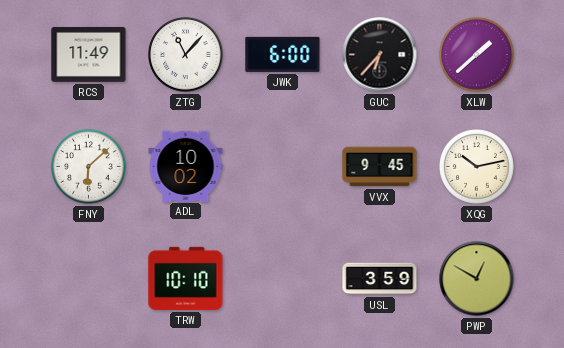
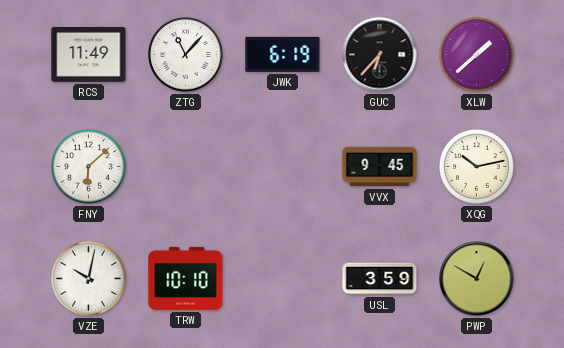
JWK: 6:00 -> 6:19
ADL: 10:02 -> none
VZE: none -> 10:02
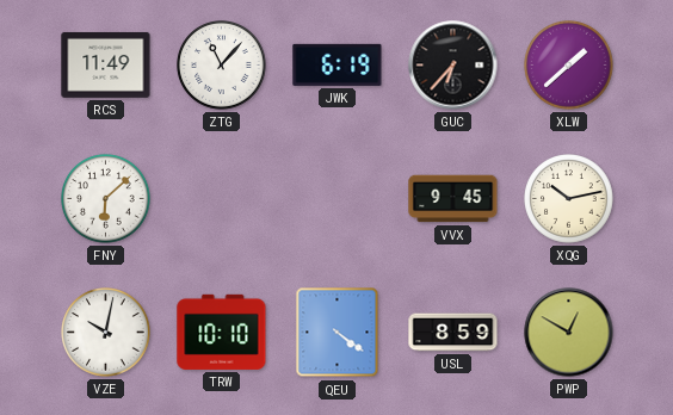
QEU: none -> 4:21
USL: 3:59 -> 8:59
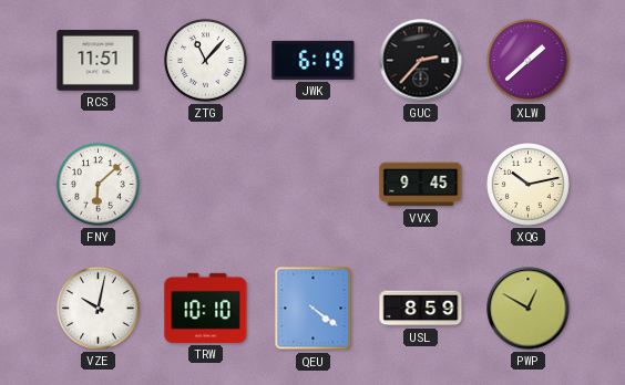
RCS: 11:49 -> 11:51
GUC: 6:37 -> 2:37
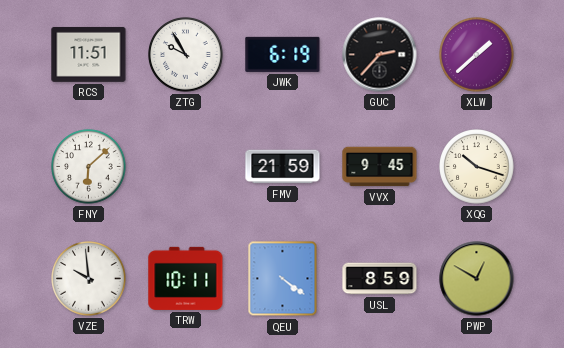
ZTG: 11:07 -> 9:55
FMV: none -> 21:59
XQG: 10:13 -> 10:18
VZE: 10:02 -> 9:59
TRW: 10:10 -> 10:11
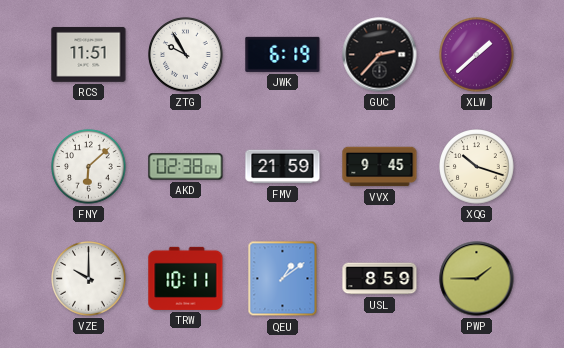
AKD: none -> 02:38
VZE: 9:59 -> 10:00
QEU: 4:21 -> 1:09
PWP: 12:50 -> 1:45
